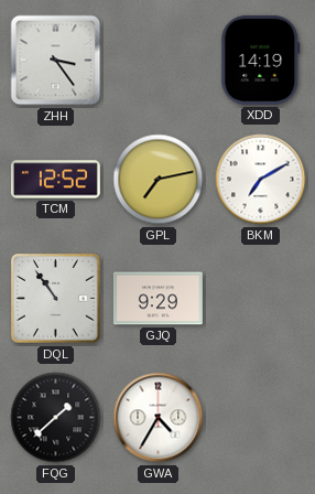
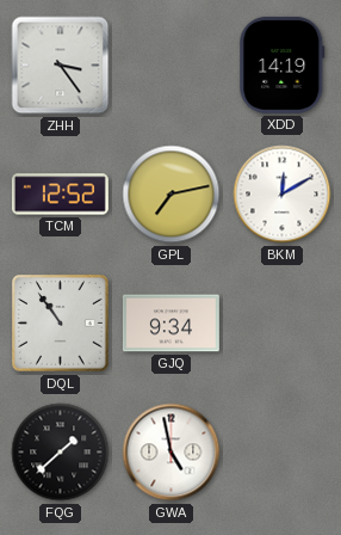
BKM: 7:10 -> 12:10
GJQ: 9:29 -> 9:34
GWA: 4:35 -> 4:58
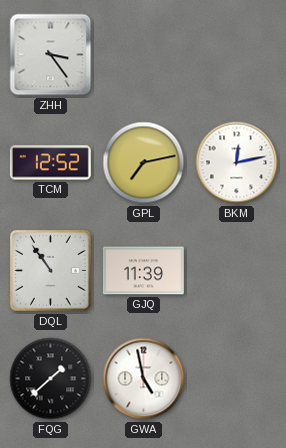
XDD: 14:19 -> none
BKM: 12:10 -> 12:13
GJQ: 9:34 -> 11:39
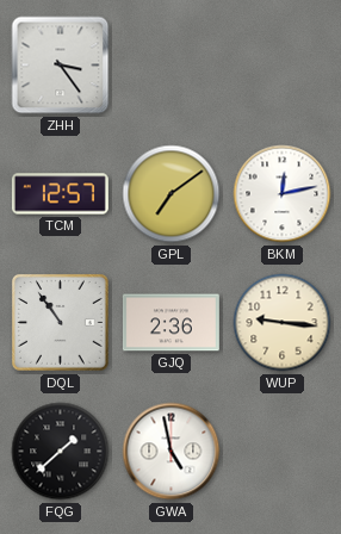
TCM: 12:52 -> 12:57
GPL: 7:13 -> 7:09
GJQ: 11:39 -> 2:36
WUP: none -> 9:16
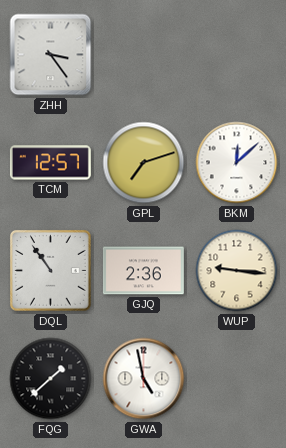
GPL: 7:09 -> 7:12
BKM: 12:13 -> 12:08
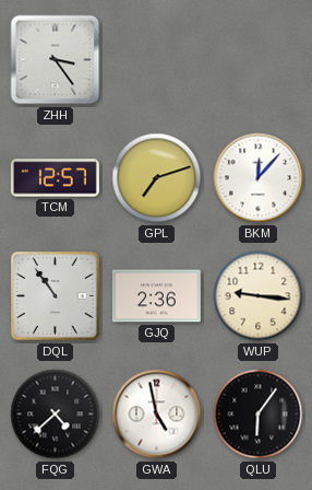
BKM: 12:08 -> 12:07
FQG: 1:38 -> 4:38
QLU: none -> 6:06
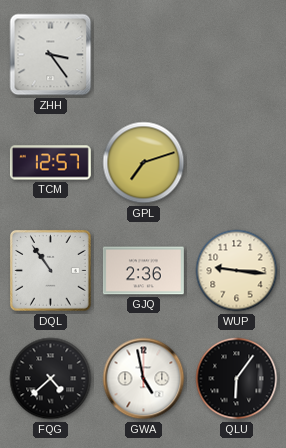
BKM: 12:07 -> none
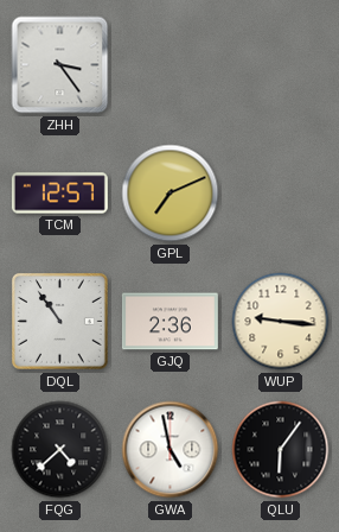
GPL: 7:12 -> 7:11
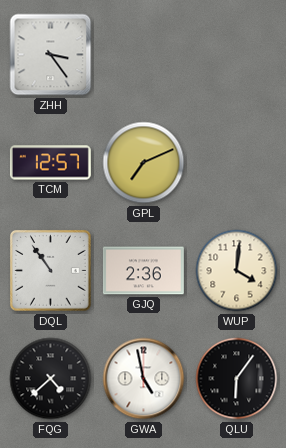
WUP: 9:16 -> 4:01
